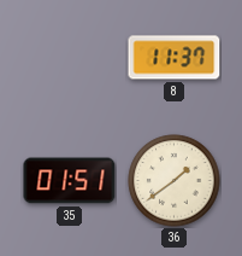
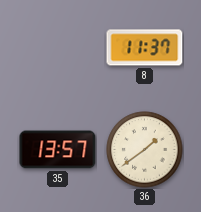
35: 01:51 -> 13:57
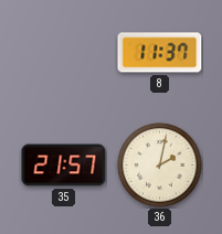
35: 13:57 -> 21:57
36: 1:39 -> 2:02
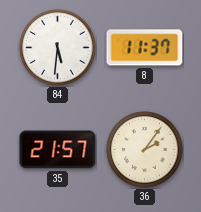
84: none -> 5:31
36: 2:02 -> 2:06
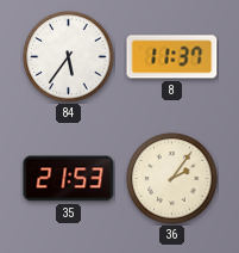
84: 5:31 -> 5:36
35: 21:57 -> 21:53
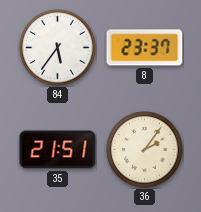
8: 11:37 -> 23:37
35: 21:53 -> 21:51
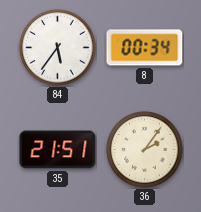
8: 23:37 -> 00:34
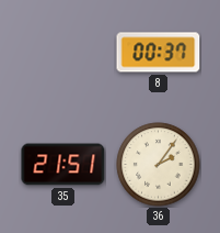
84: 5:36 -> none
8: 00:34 -> 00:37
